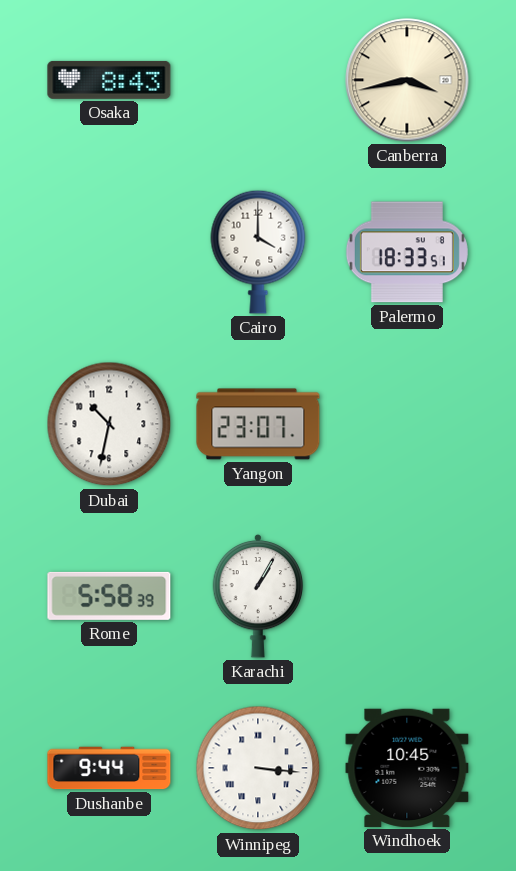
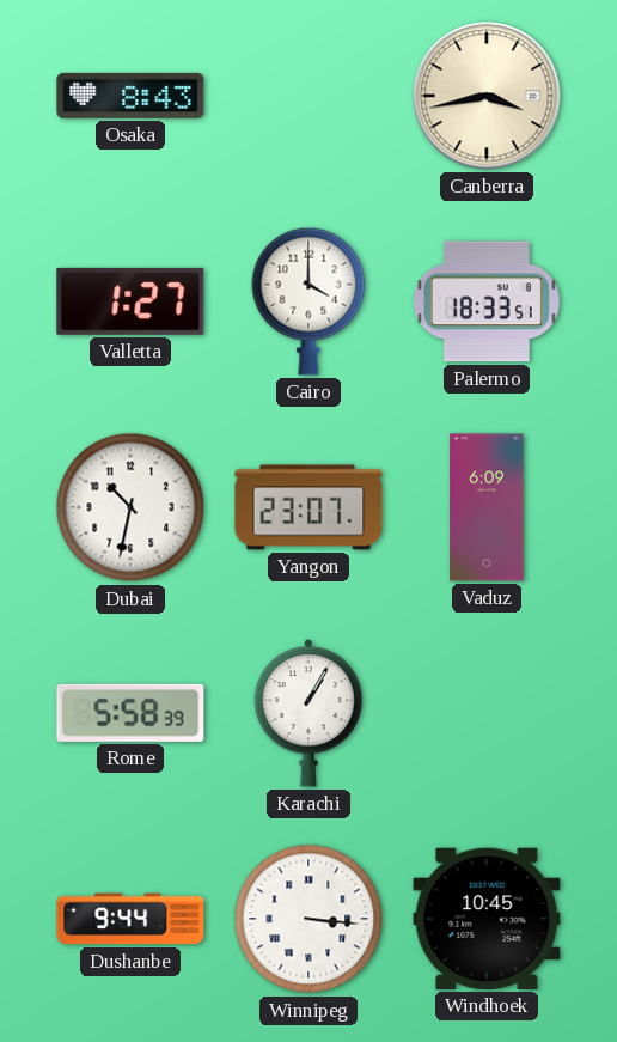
Valletta: none -> 1:27
Vaduz: none -> 6:09
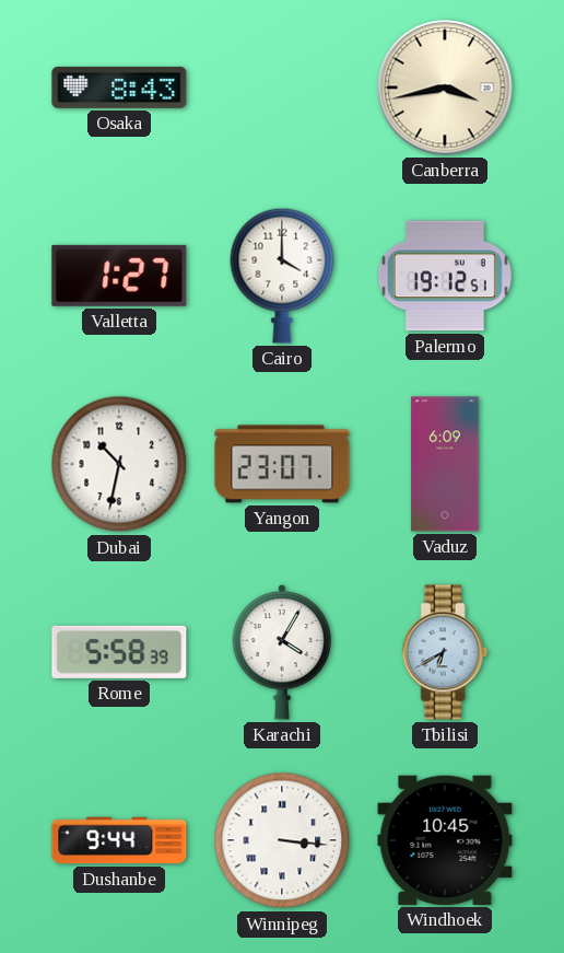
Palermo: 18:33 -> 19:12
Karachi: 1:05 -> 4:05
Tbilisi: none -> 6:40
